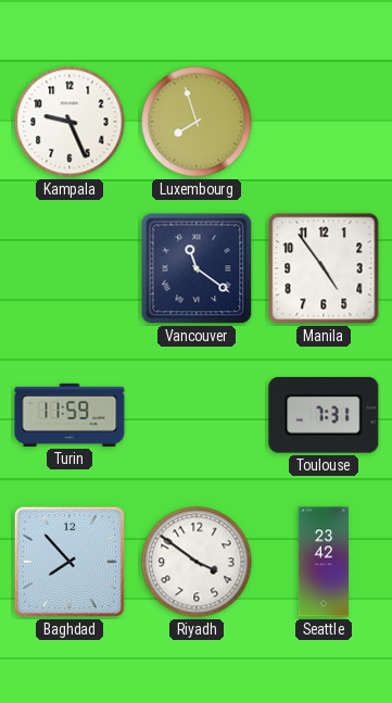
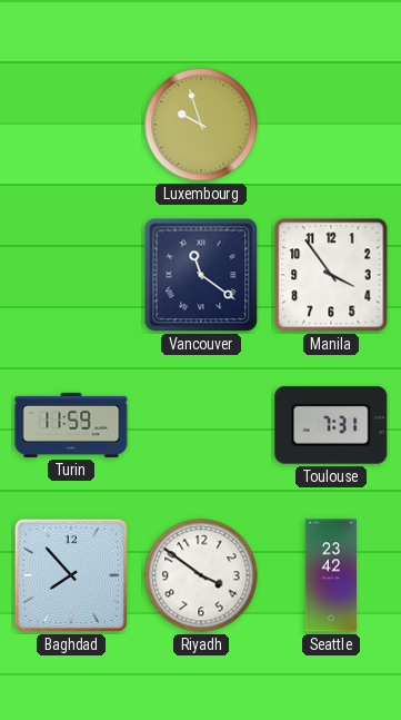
Kampala: 9:26 -> none
Luxembourg: 7:57 -> 9:57
Manila: 4:54 -> 3:54
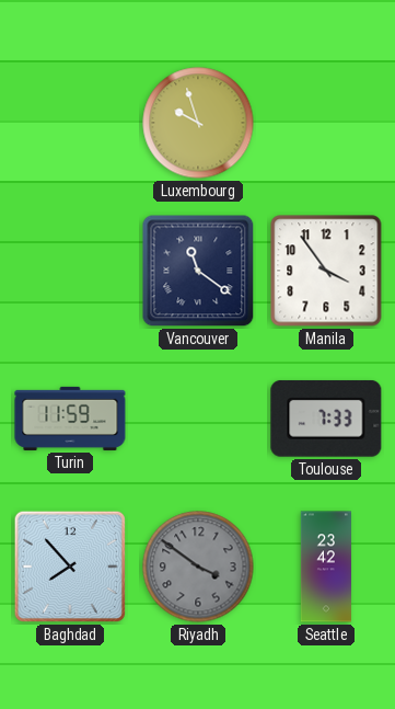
Toulouse: 7:31 -> 7:33
Riyadh dial: white -> grey
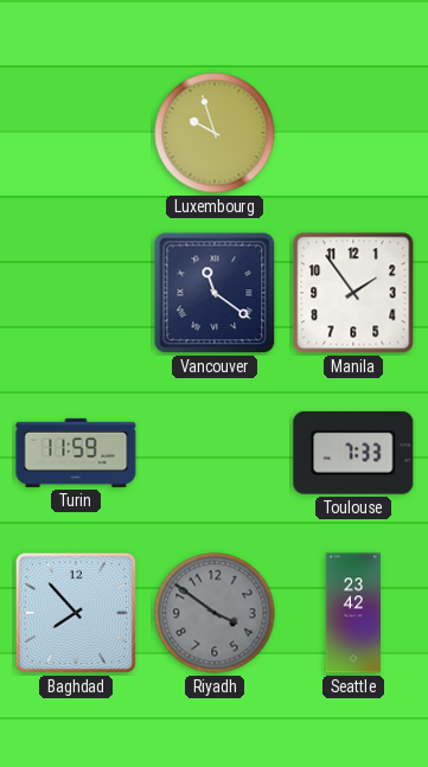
Manila: 3:54 -> 1:54
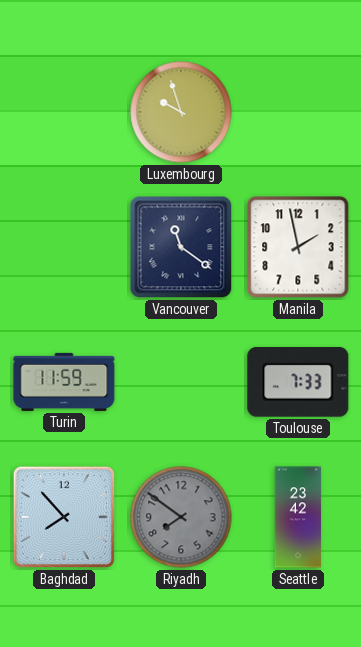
Manila: 1:54 -> 1:58
Riyadh: 3:51 -> 7:51
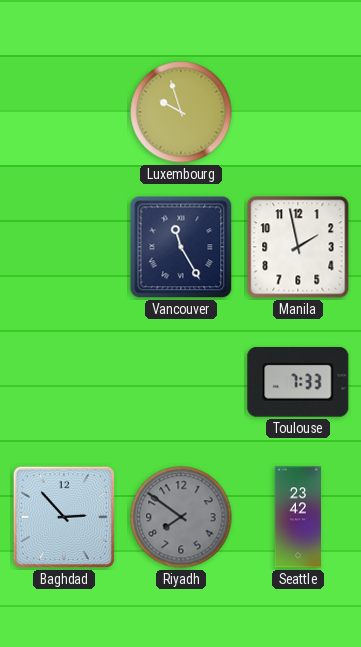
Vancouver: 11:21 -> 11:25
Turin: 11:59 -> none
Baghdad: 7:53 -> 2:53
